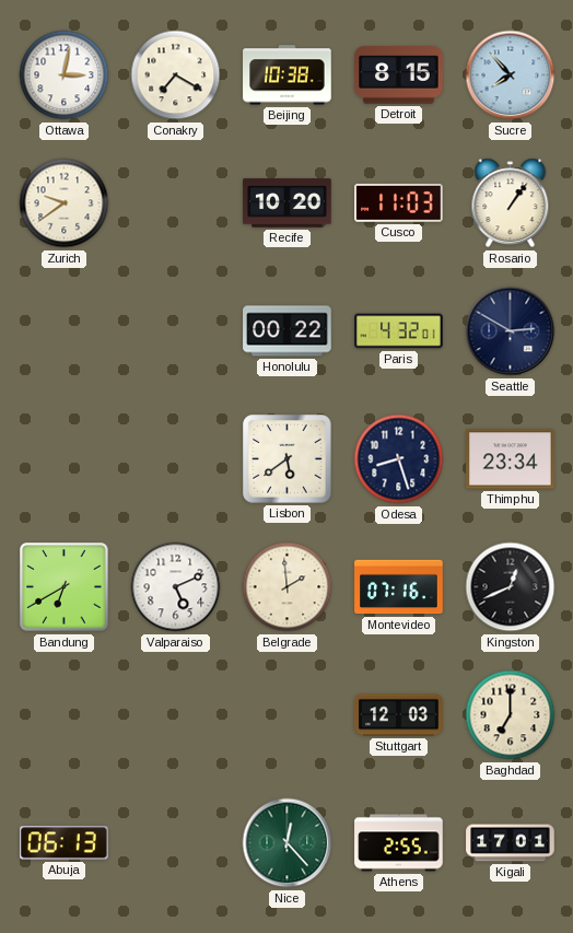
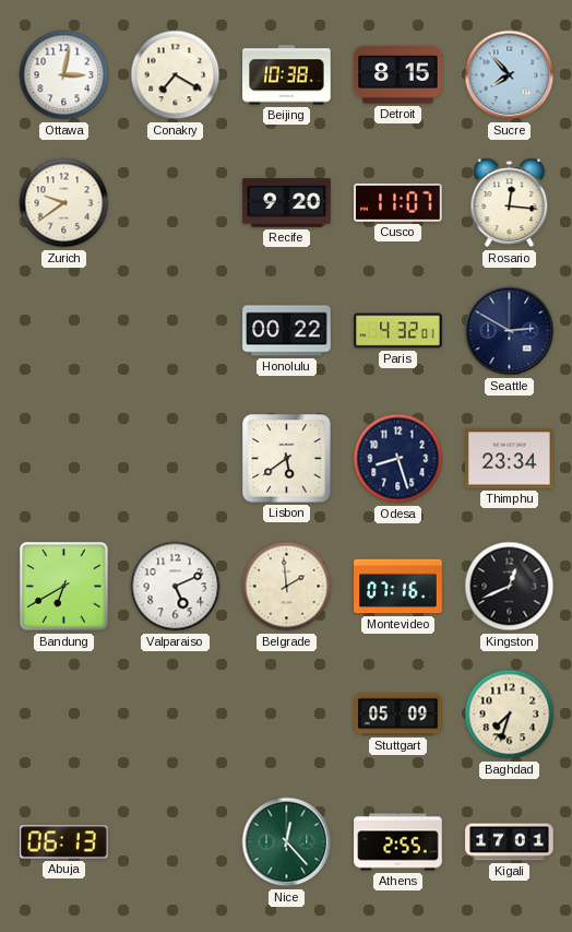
Recife: 10:20 -> 9:20
Cusco: 11:03 -> 11:07
Rosario: 1:06 -> 12:16
Stuttgart: 12:03 -> 05:09
Baghdad: 7:00 -> 7:33
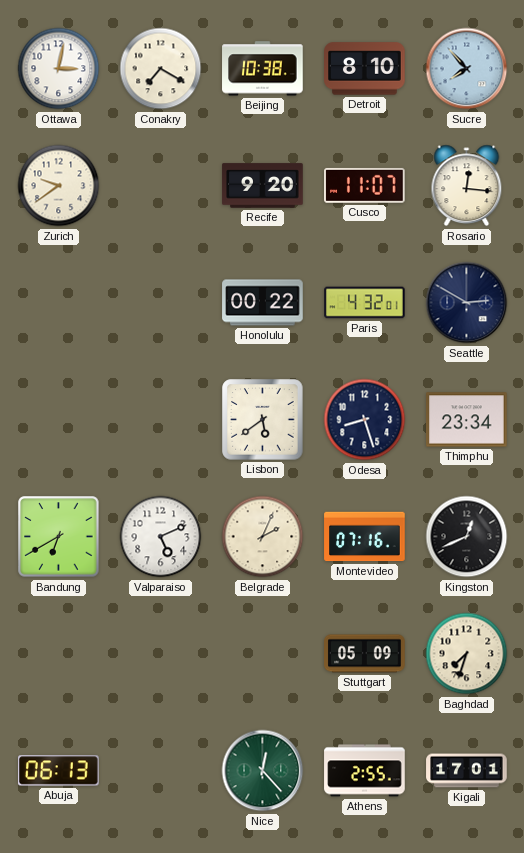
Detroit: 8:15 -> 8:10
Belgrade: 1:59 -> 2:04
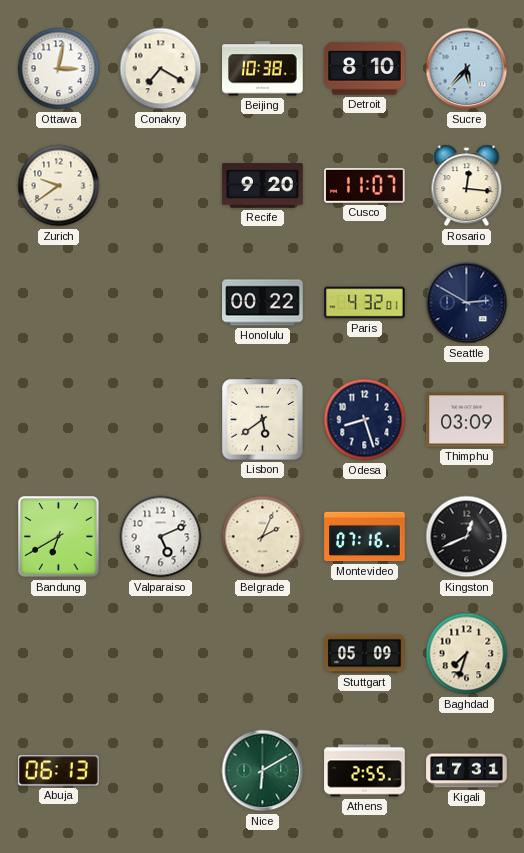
Sucre: 7:53 -> 5:37
Thimphu: 23:34 -> 03:09
Nice: 12:23 -> 6:10
Kigali: 17:01 -> 17:31
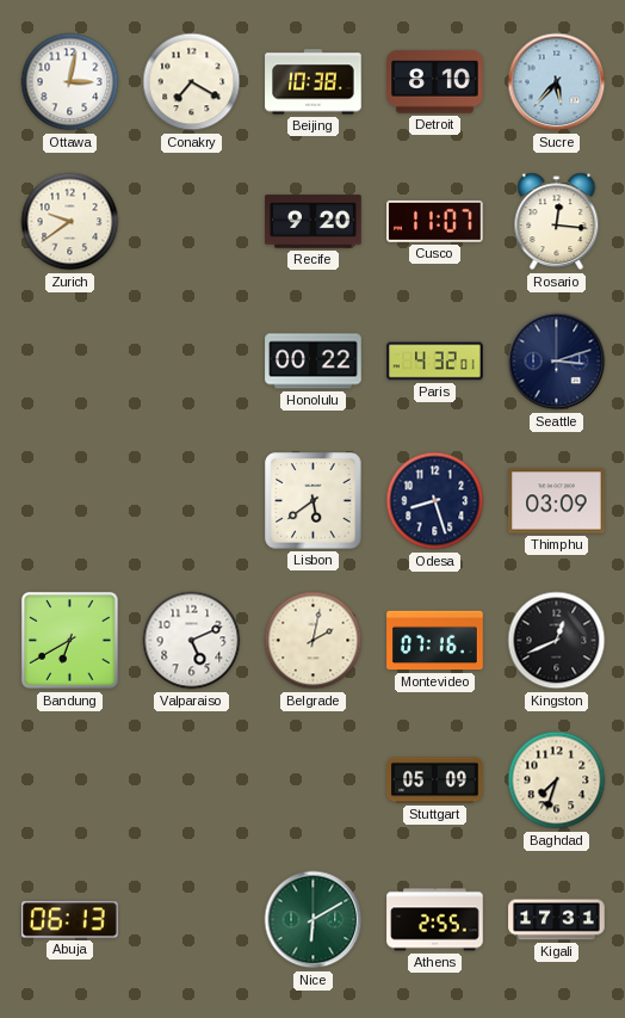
Seattle: 2:50 -> 3:12
Belgrade: 2:04 -> 2:02
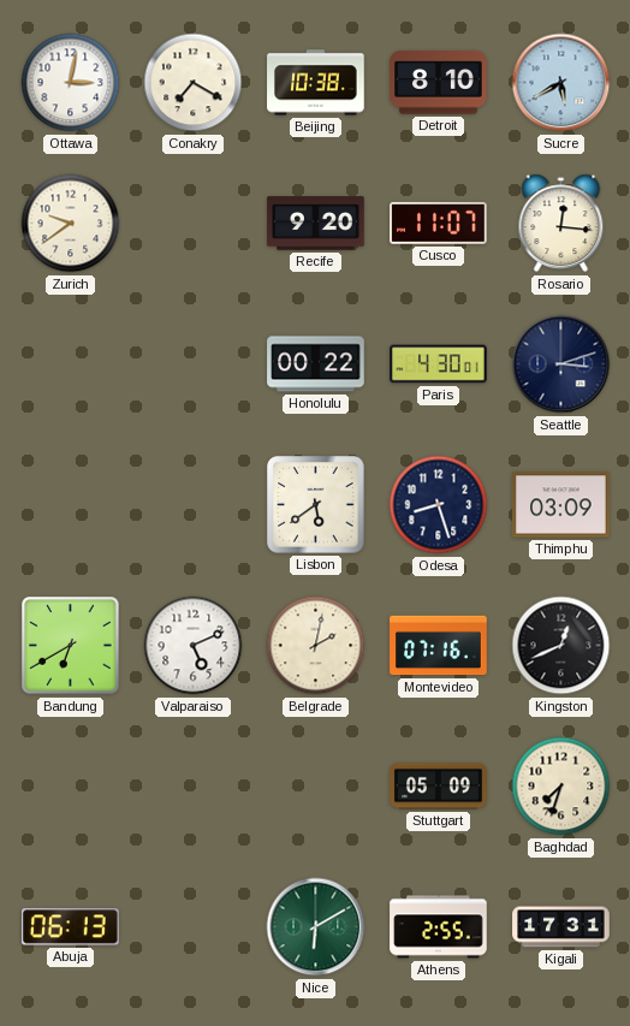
Sucre: 5:37 -> 5:40
Paris: 4:32 -> 4:30
